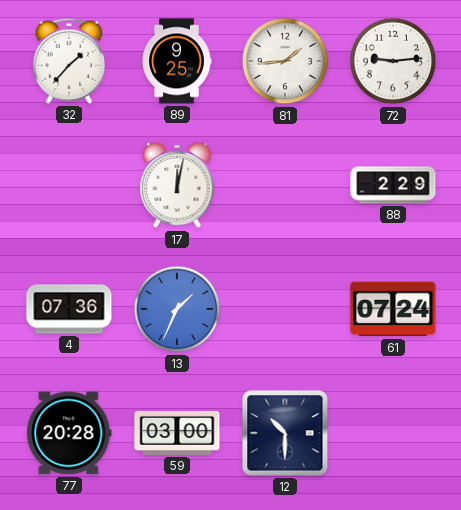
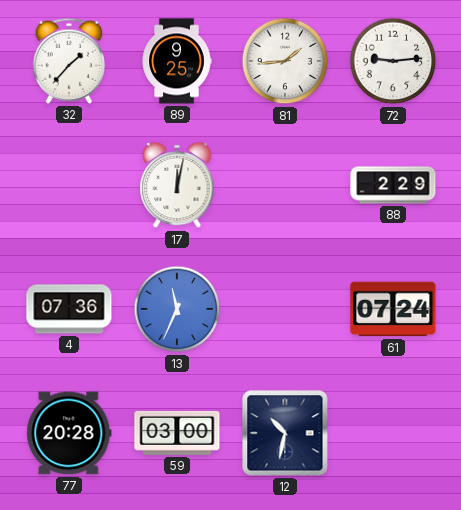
13: 1:34 -> 11:34
12: 10:30 -> 10:32
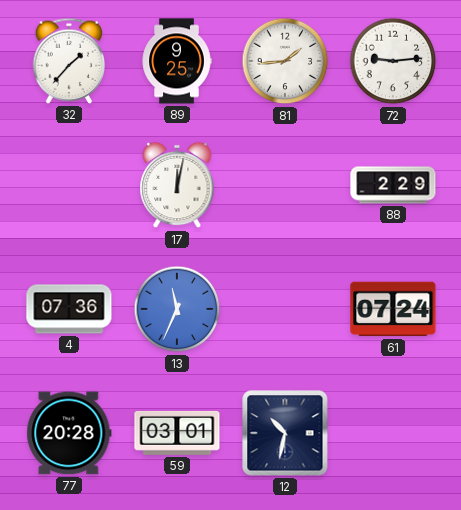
59: 03:00 -> 03:01
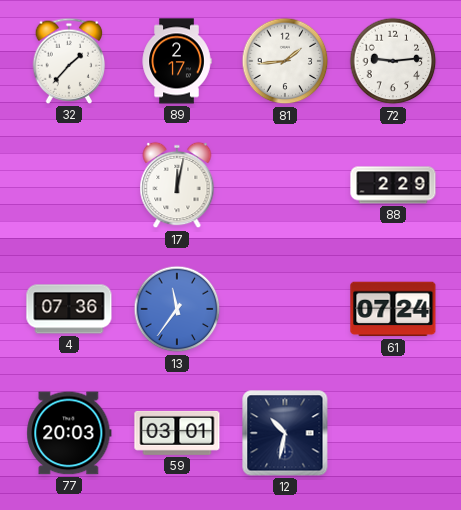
89: 9:25 -> 2:17
13: 11:34 -> 11:36
77: 20:28 -> 20:03
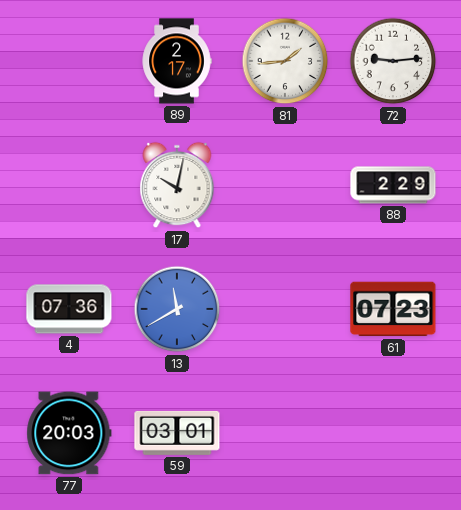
32: 1:37 -> none
17: 12:02 -> 10:02
13: 11:36 -> 11:40
61: 07:24 -> 07:23
12: 10:32 -> none
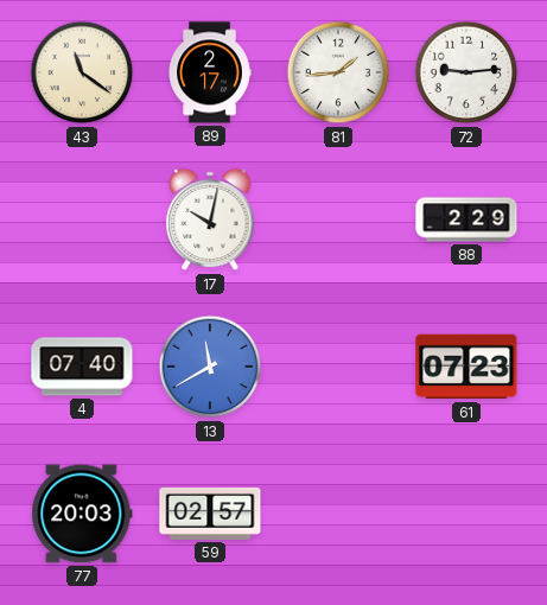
43: none -> 11:21
4: 07:36 -> 07:40
59: 03:01 -> 02:57
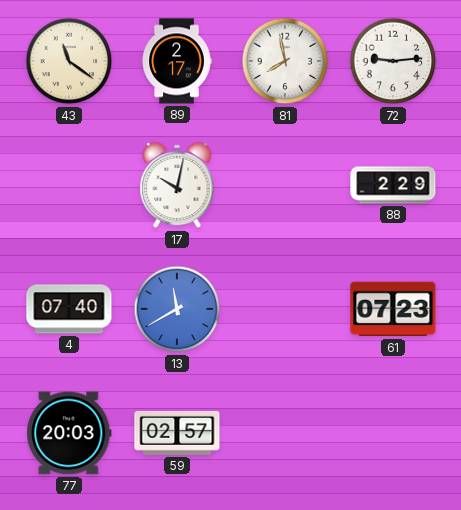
81: 1:44 -> 7:58
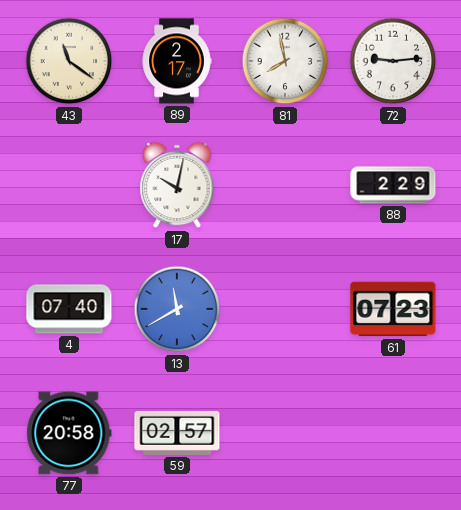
77: 20:03 -> 20:58
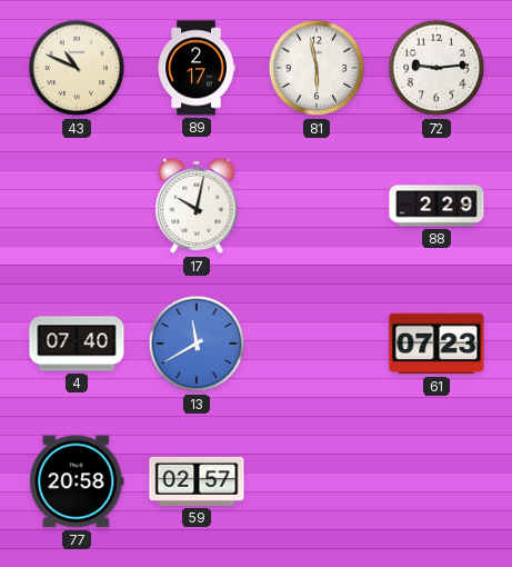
43: 11:21 -> 10:49
81: 7:58 -> 5:58
